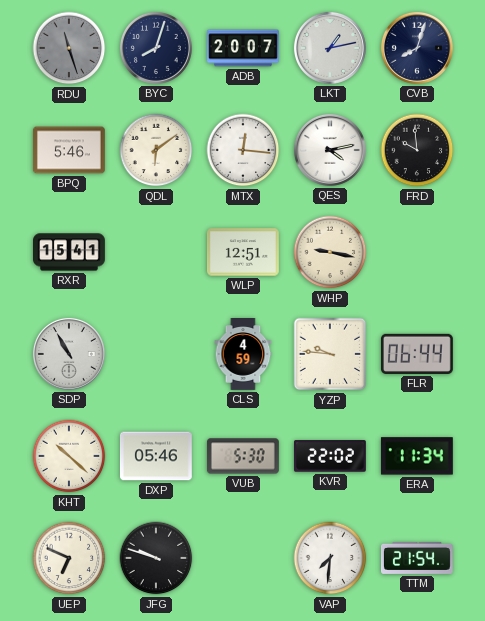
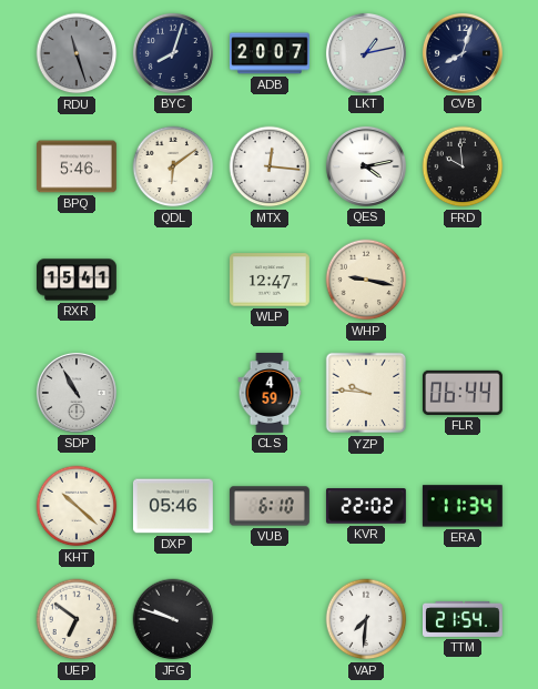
WLP: 12:51 -> 12:47
VUB: 5:30 -> 6:10
UEP: 6:49 -> 6:51
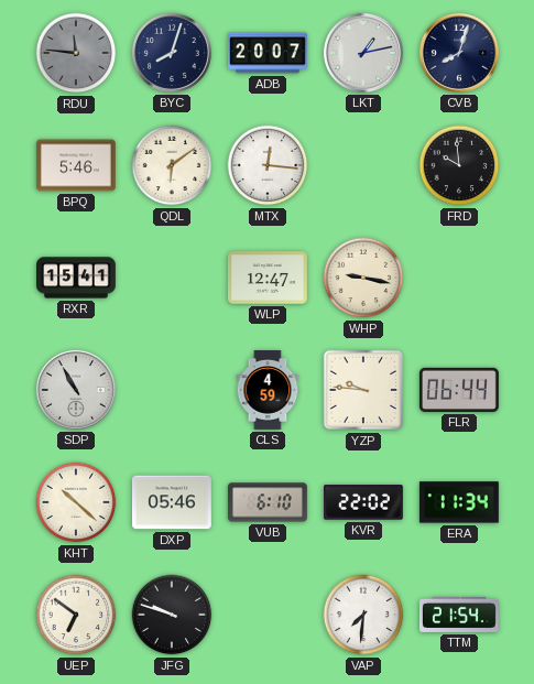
RDU: 11:27 -> 11:46
QES: 4:13 -> none
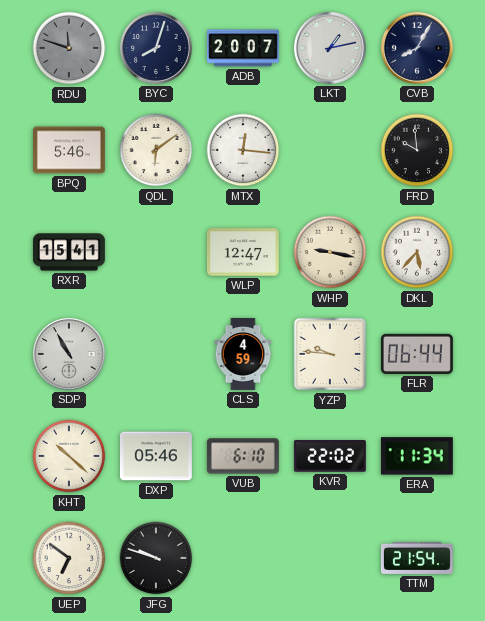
RDU: 11:46 -> 11:48
CVB: 8:03 -> 8:05
DKL: none -> 5:37
VAP: 7:31 -> none
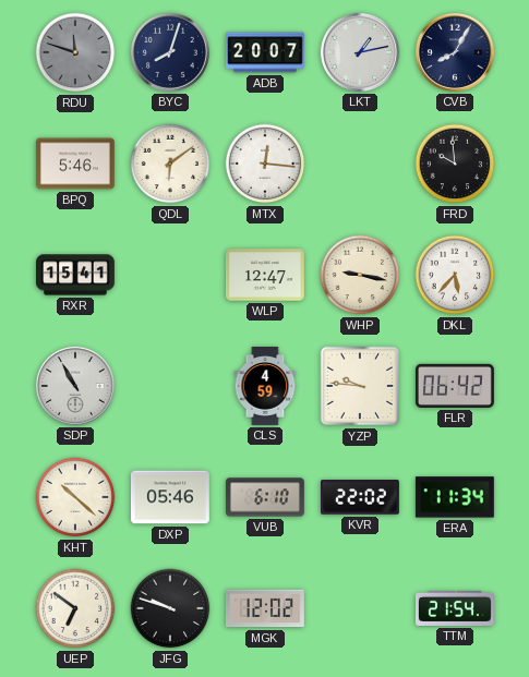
FLR: 06:44 -> 06:42
MGK: none -> 12:02
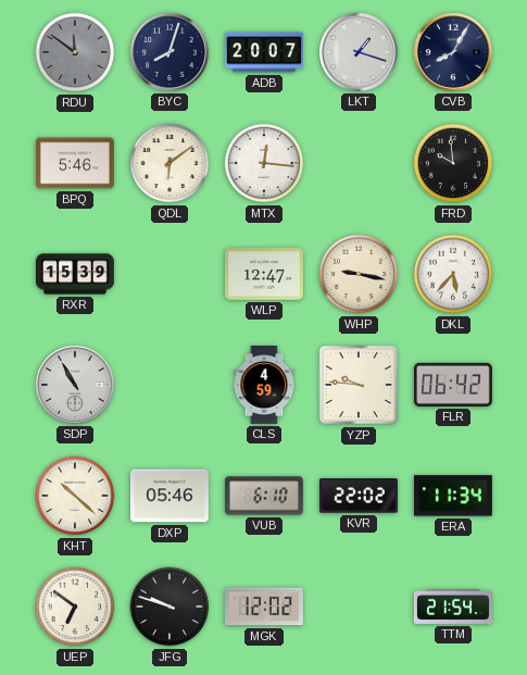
RDU: 11:48 -> 11:51
LKT: 1:13 -> 1:18
RXR: 15:41 -> 15:39
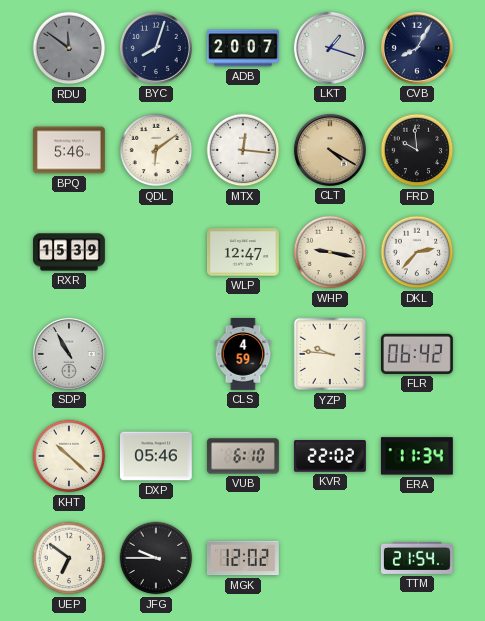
CLT: none -> 4:20
DKL: 5:37 -> 2:37
JFG: 9:48 -> 9:45
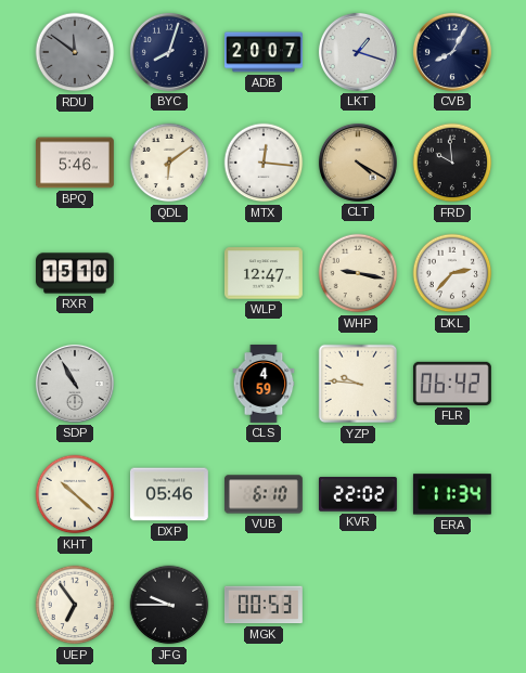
RXR: 15:39 -> 15:10
UEP: 6:51 -> 6:54
MGK: 12:02 -> 00:53
TTM: 21:54 -> none
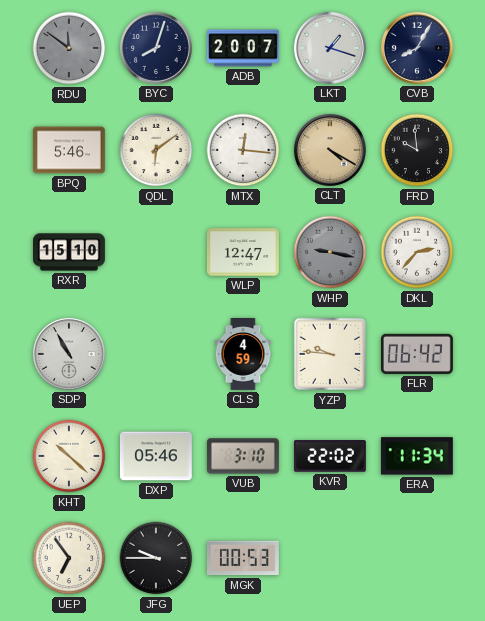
WHP dial: cream -> grey
VUB: 6:10 -> 3:10
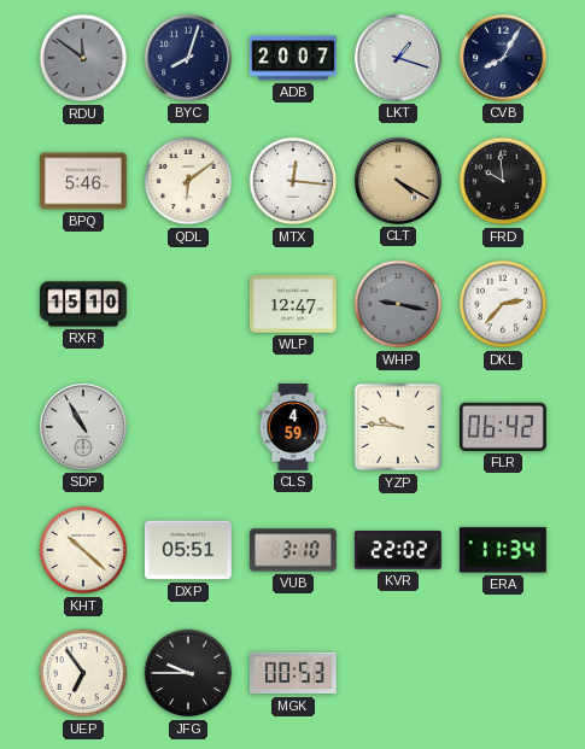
DXP: 05:46 -> 05:51
